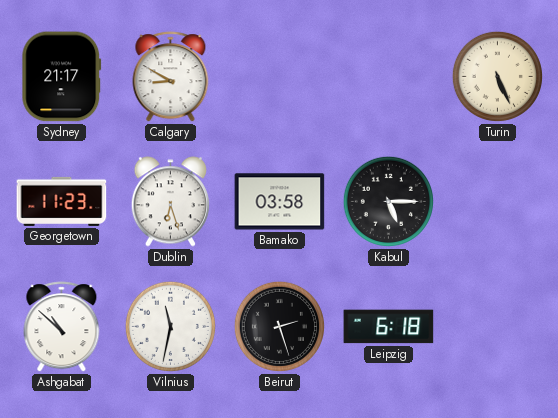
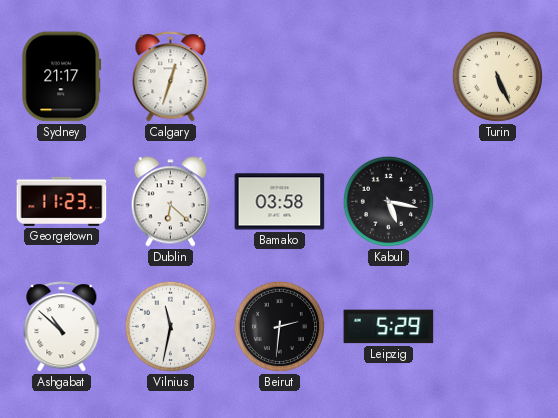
Calgary: 8:50 -> 12:33
Dublin: 6:27 -> 6:22
Kabul: 5:15 -> 5:17
Beirut: 2:27 -> 2:31
Leipzig: 6:18 -> 5:29
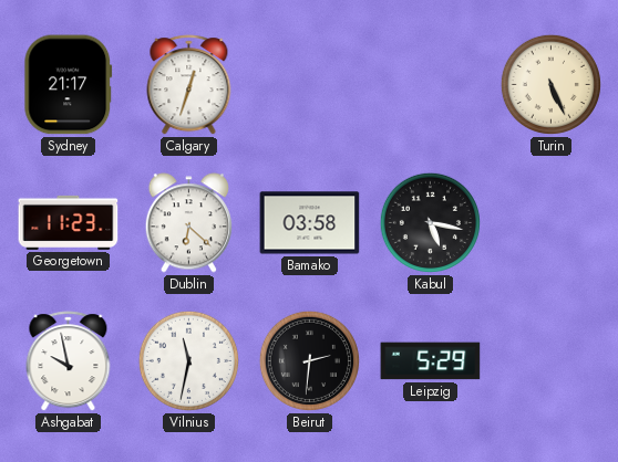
Ashgabat: 10:52 -> 9:58
